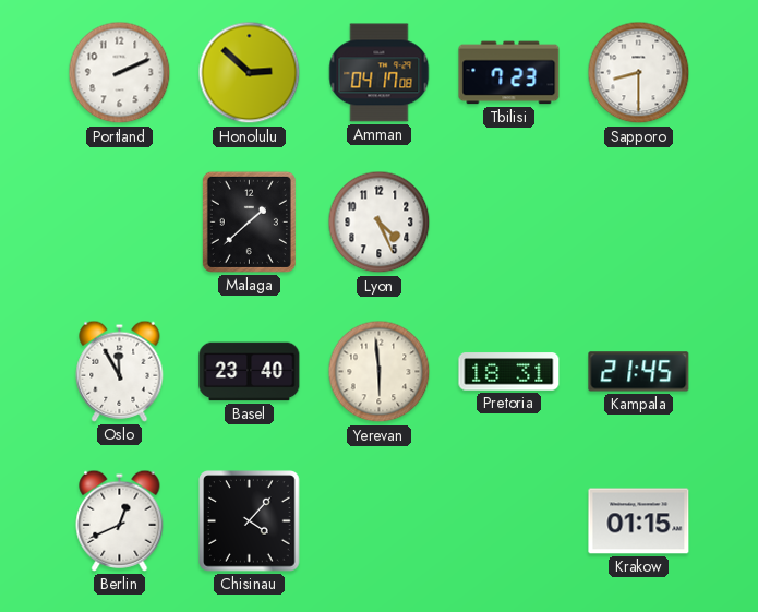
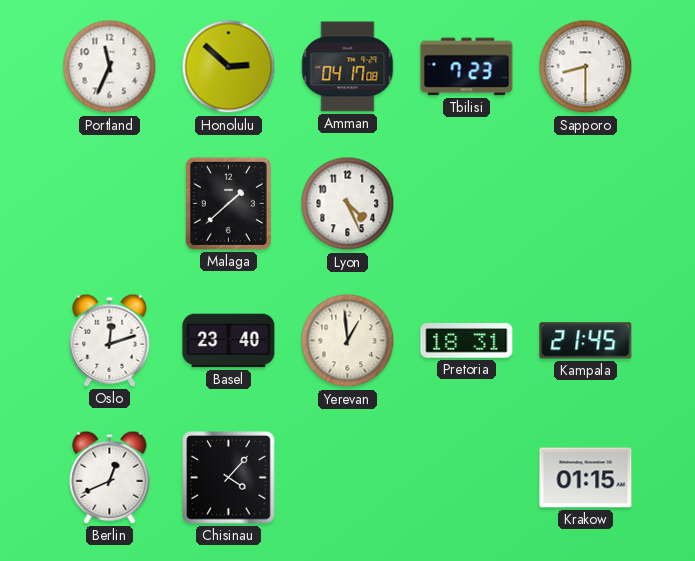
Portland: 2:11 -> 11:34
Oslo: 11:55 -> 12:12
Yerevan: 5:59 -> 12:59
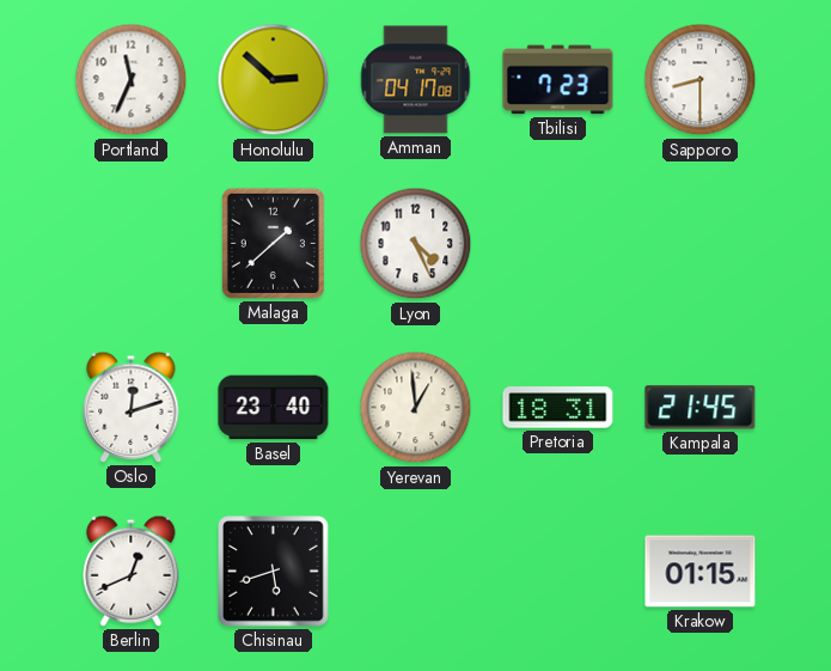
Chisinau: 4:07 -> 5:42
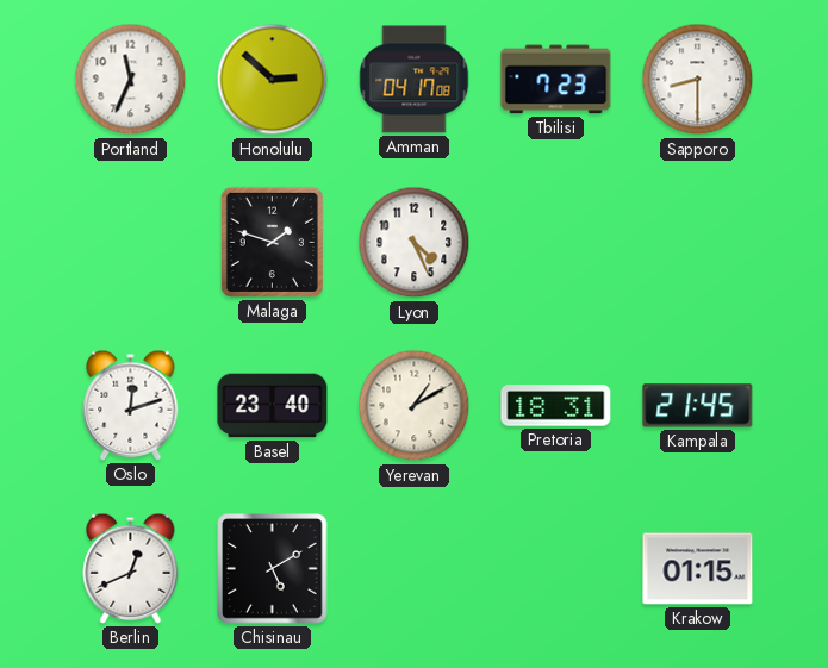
Malaga: 1:38 -> 1:48
Yerevan: 12:59 -> 1:10
Chisinau: 5:42 -> 5:10
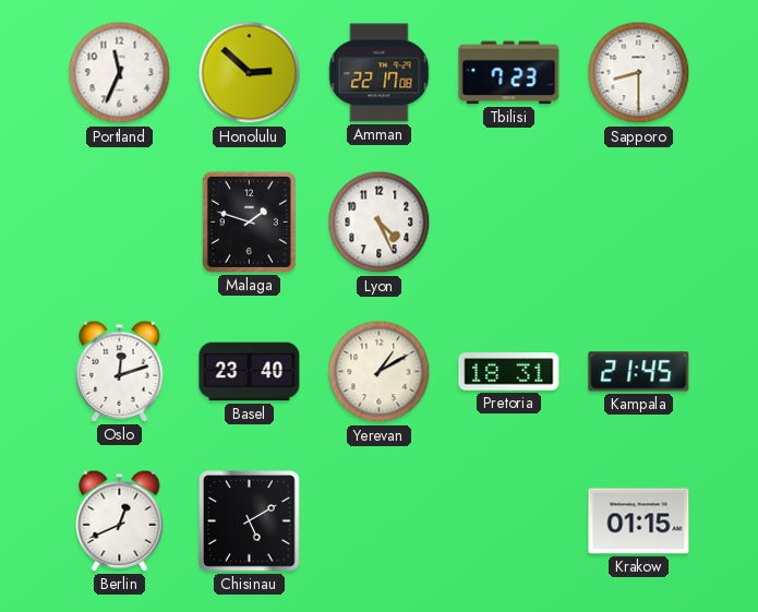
Amman: 04:17 -> 22:17
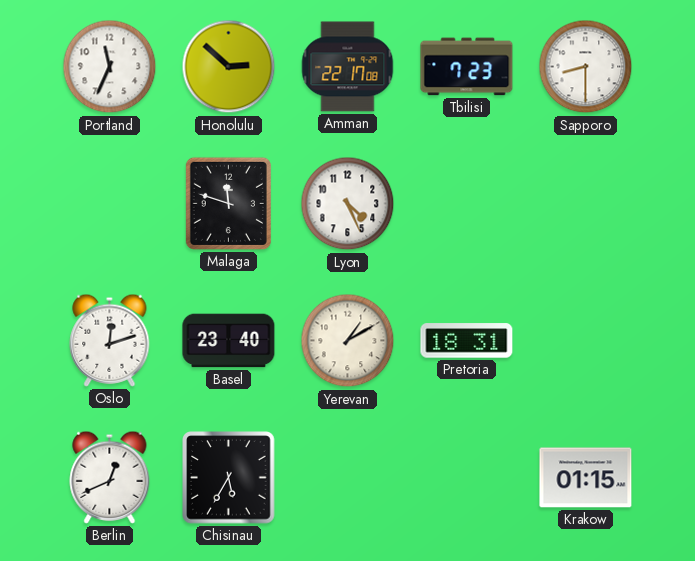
Malaga: 1:48 -> 11:48
Kampala: 21:45 -> none
Chisinau: 5:10 -> 5:35
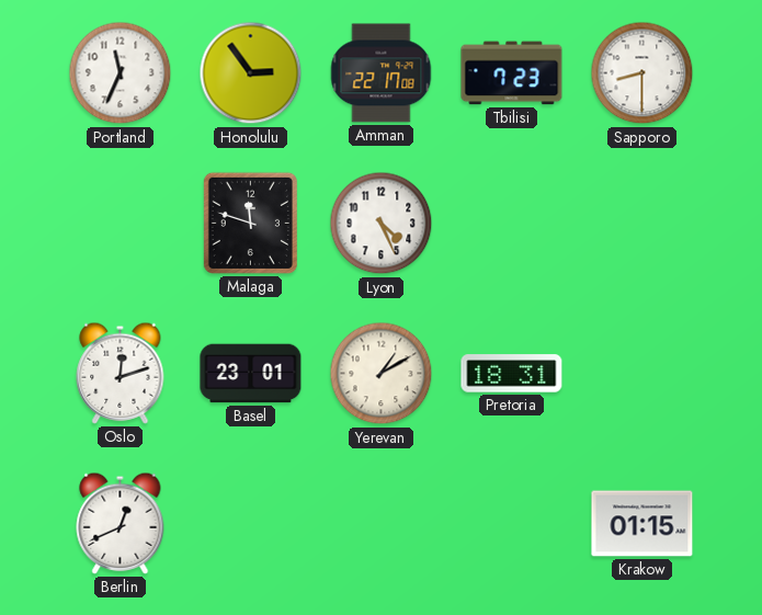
Honolulu: 2:52 -> 2:54
Basel: 23:40 -> 23:01
Chisinau: 5:35 -> none
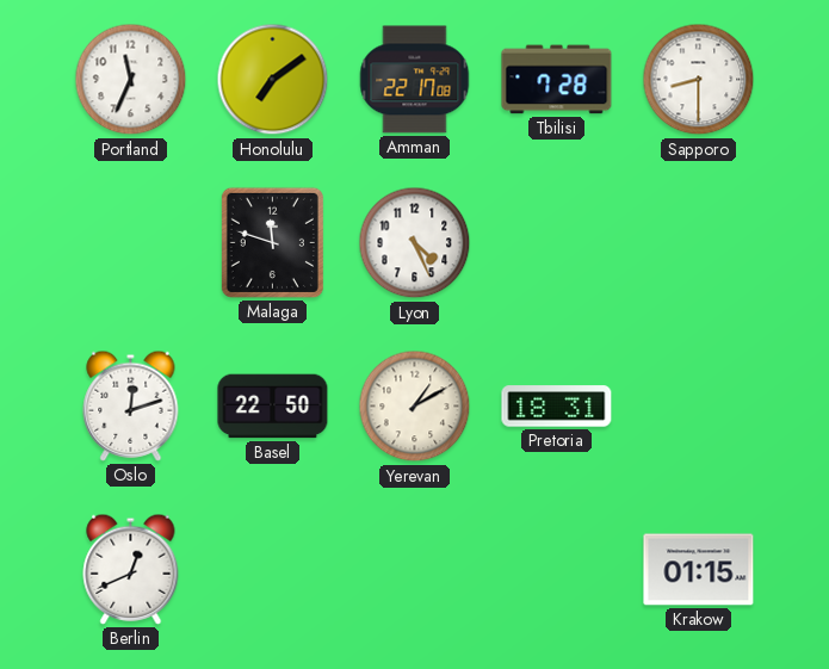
Honolulu: 2:54 -> 7:09
Tbilisi: 7:23 -> 7:28
Basel: 23:01 -> 22:50
